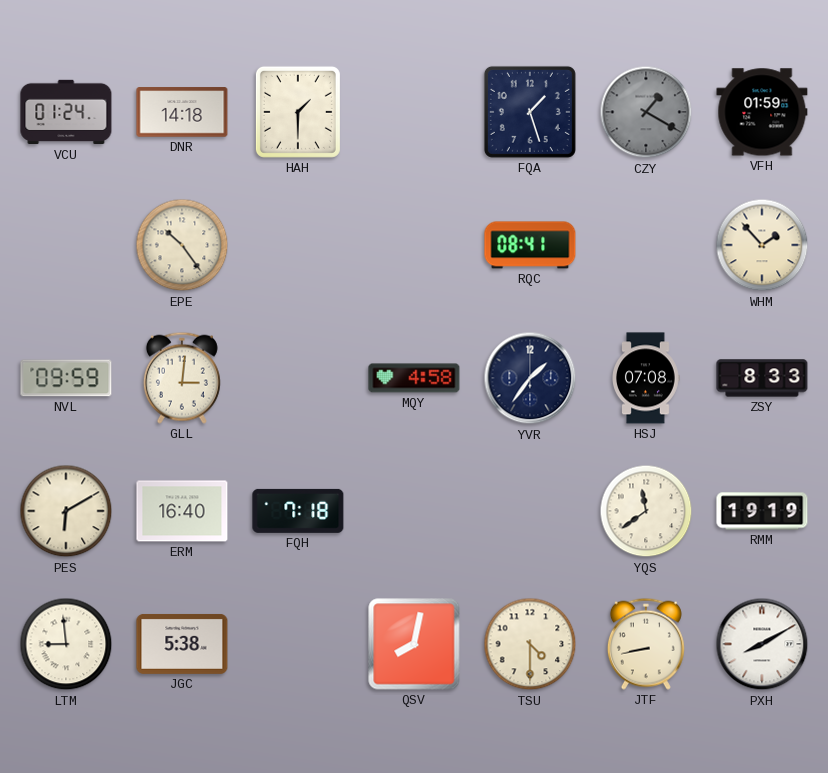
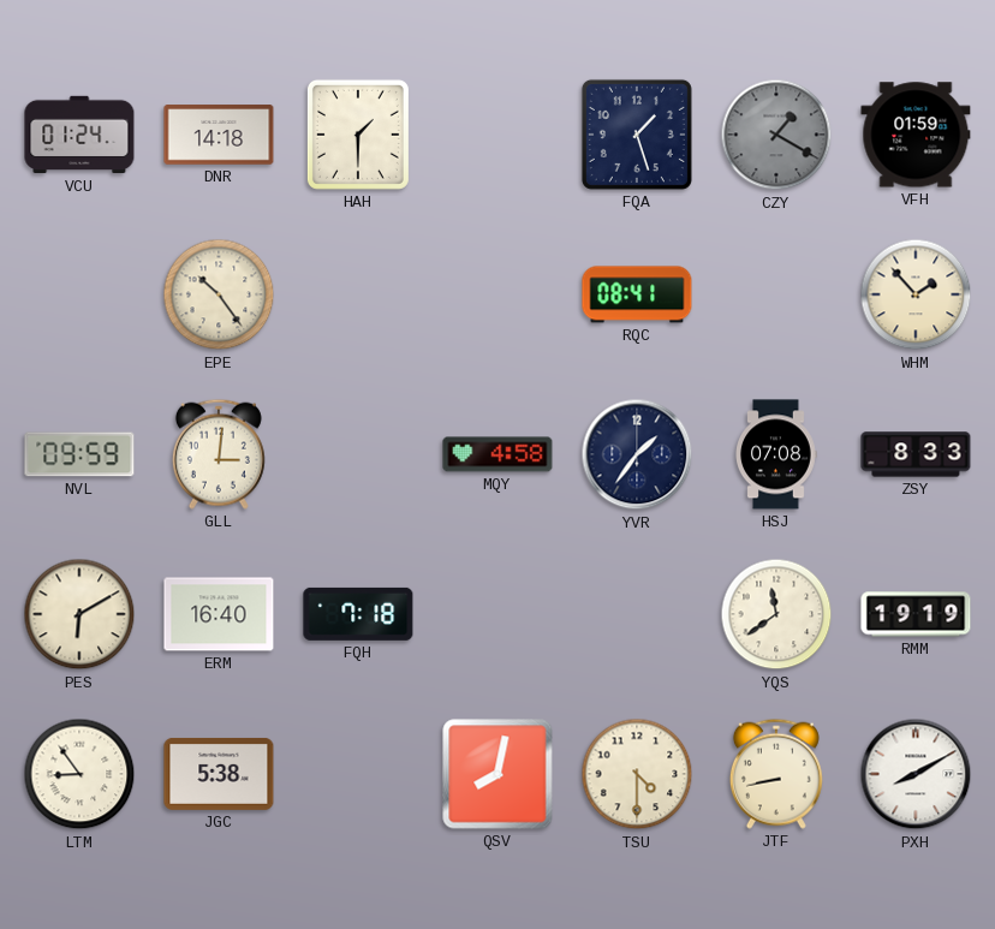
LTM: 8:59 -> 8:54
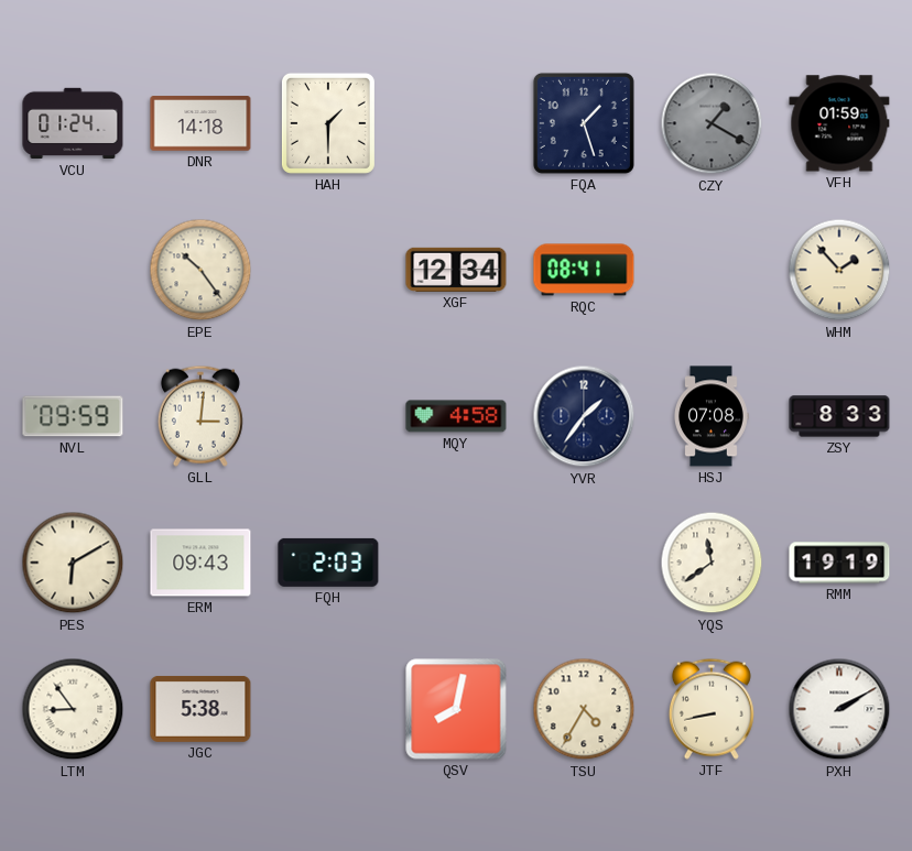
XGF: none -> 12:34
ERM: 16:40 -> 09:43
FQH: 7:18 -> 2:03
TSU: 4:30 -> 4:35
PXH: 8:10 -> 2:10
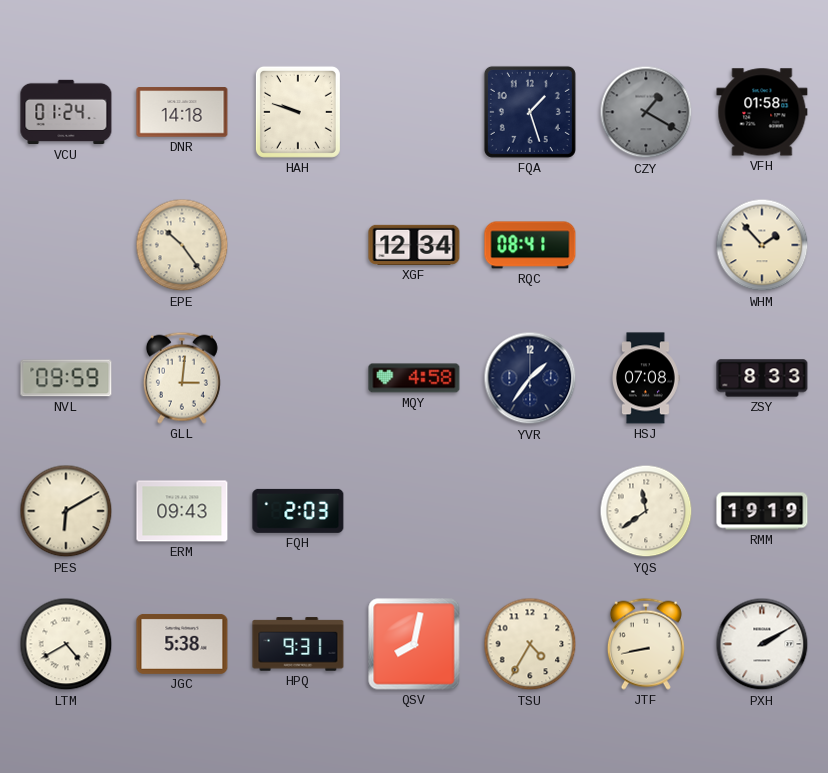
HAH: 1:30 -> 9:48
VFH: 01:59 -> 01:58
LTM: 8:54 -> 4:40
HPQ: none -> 9:31
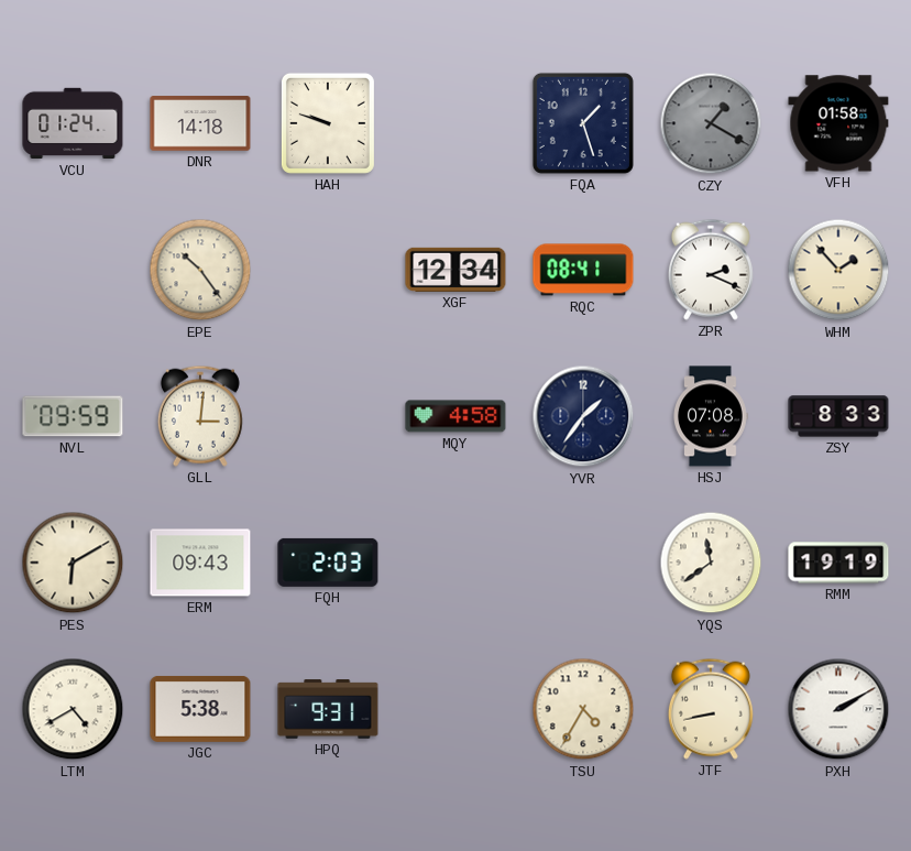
ZPR: none -> 2:19
QSV: 8:02 -> none
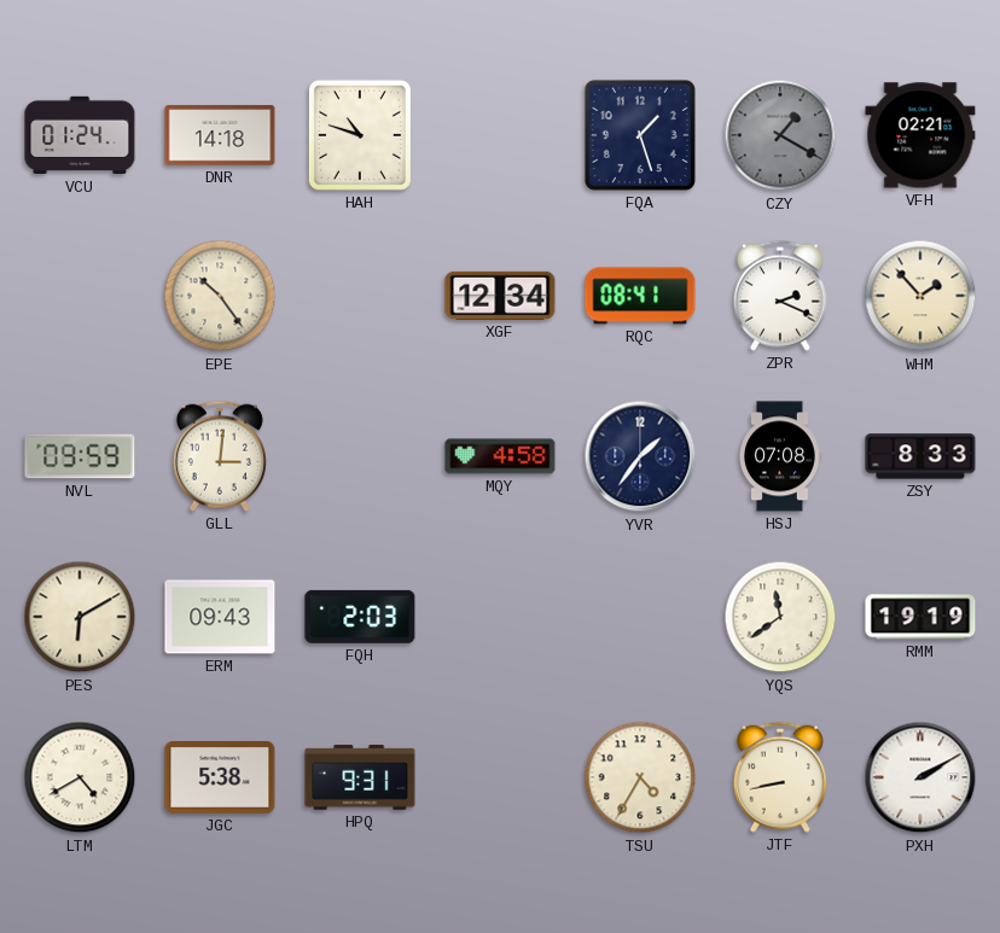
HAH: 9:48 -> 10:48
VFH: 01:58 -> 02:21
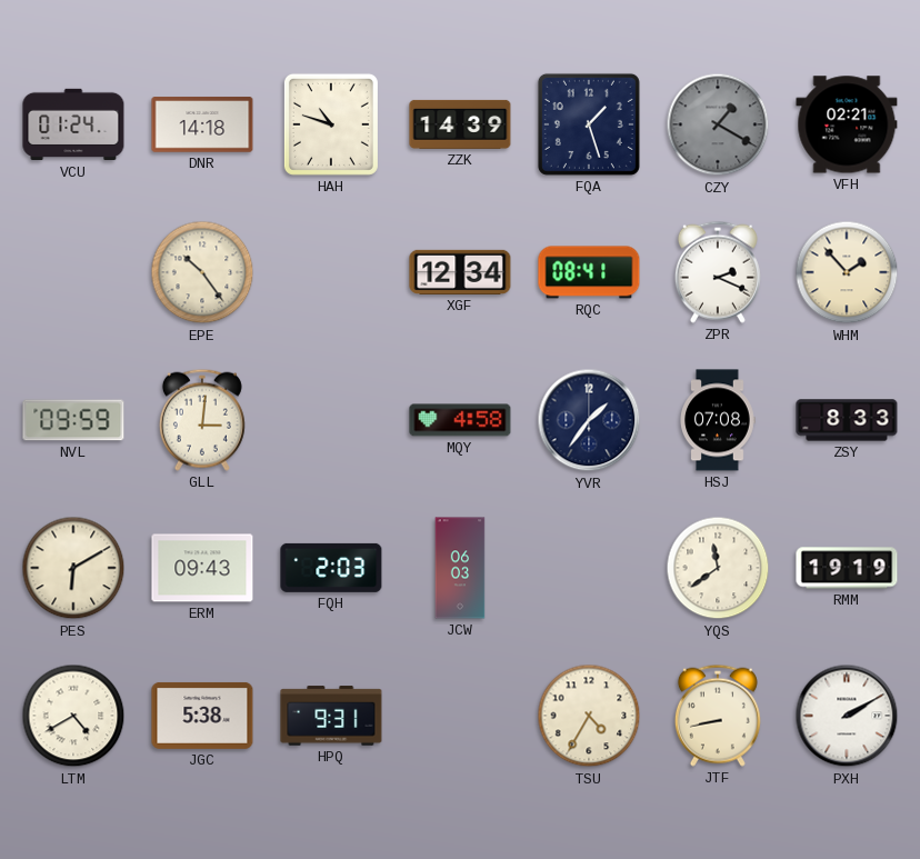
ZZK: none -> 14:39
JCW: none -> 06:03
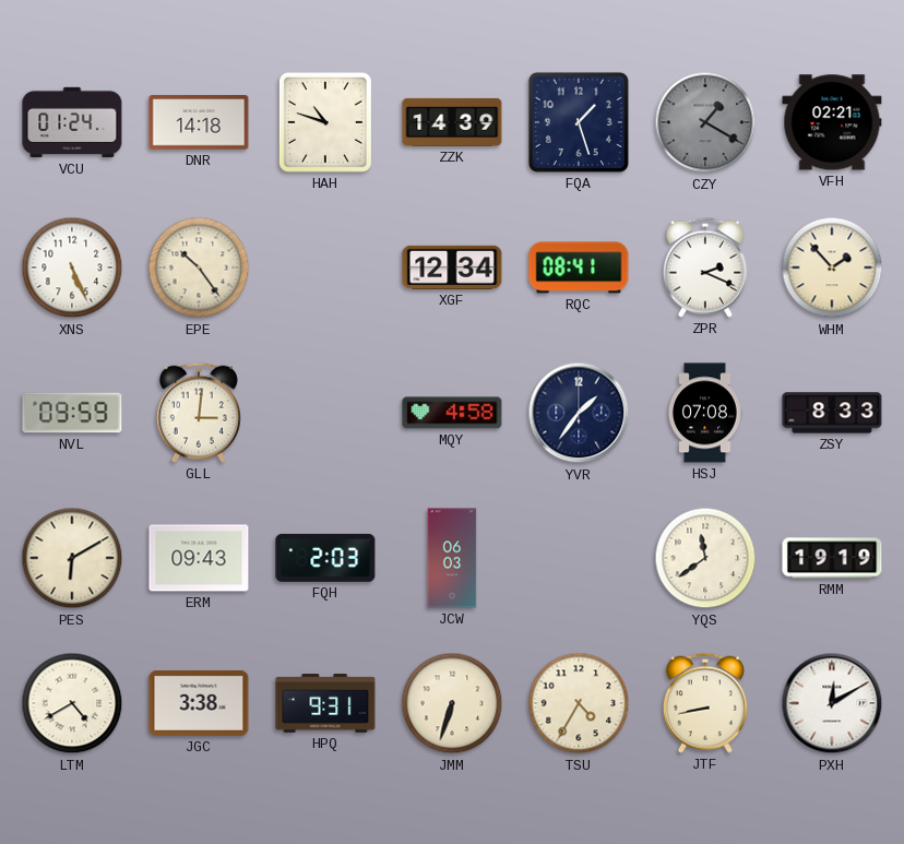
XNS: none -> 5:26
JGC: 5:38 -> 3:38
JMM: none -> 6:33
PXH: 2:10 -> 12:10
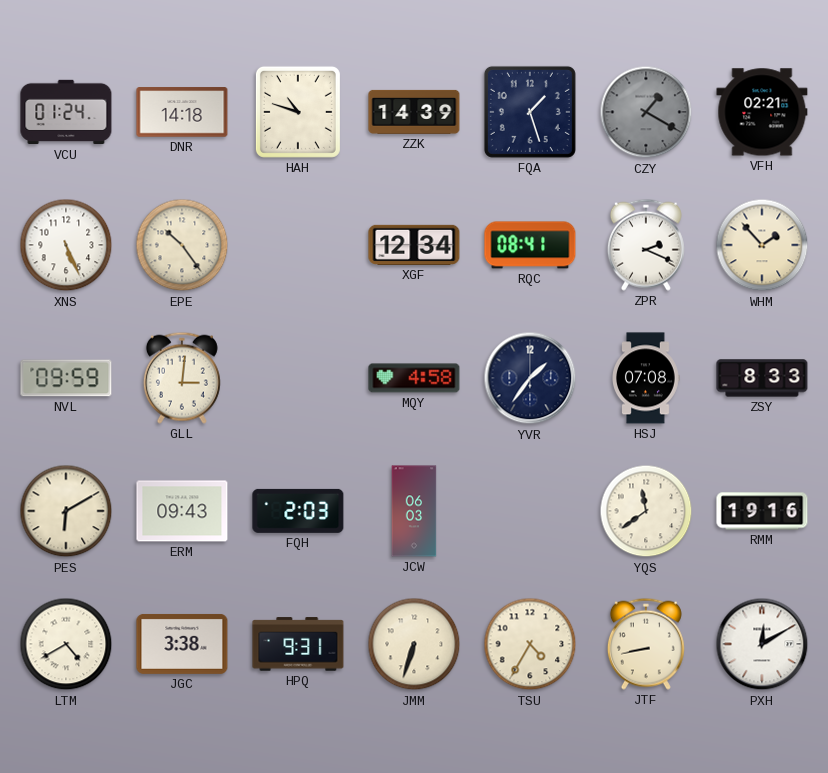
RMM: 19:19 -> 19:16
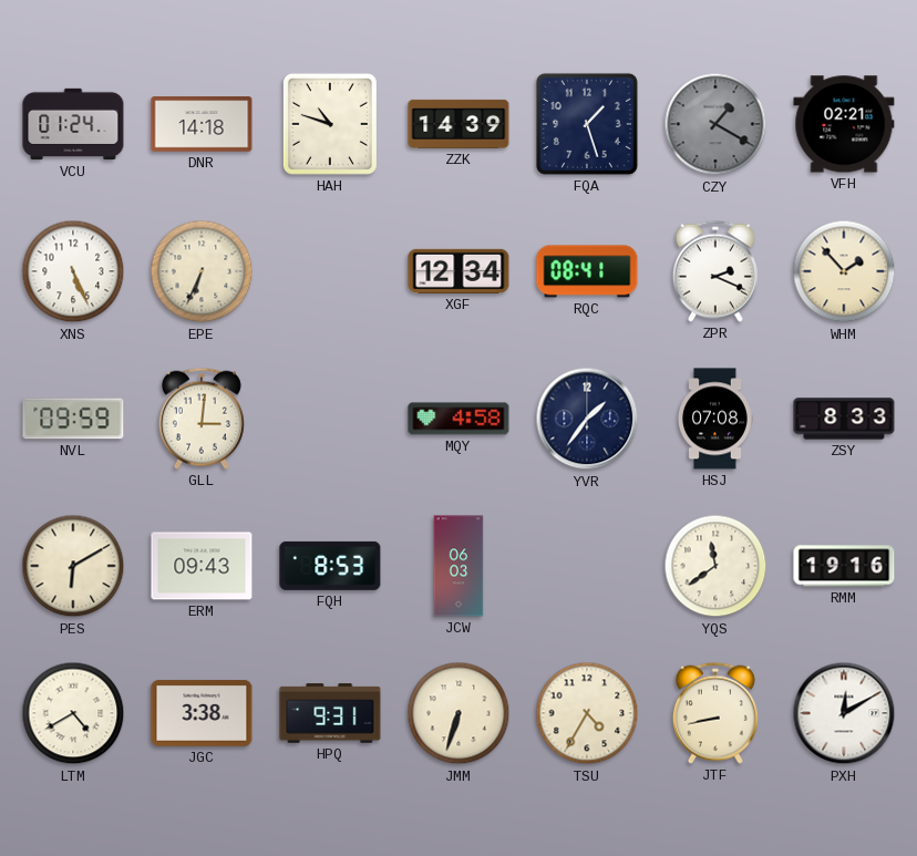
EPE: 10:24 -> 6:34
FQH: 2:03 -> 8:53
